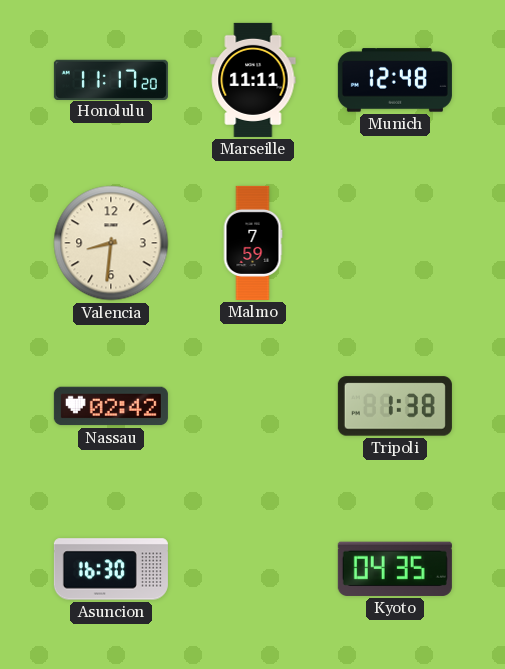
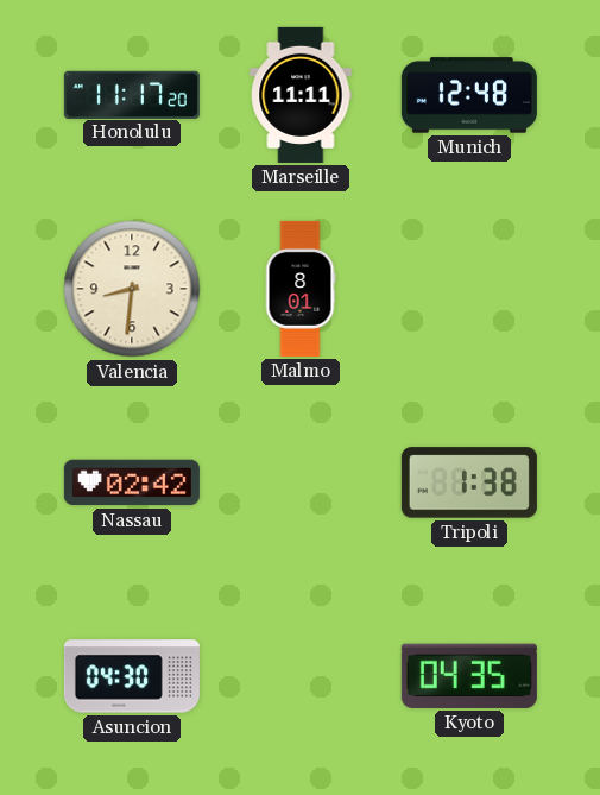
Malmo: 7:59 -> 8:01
Asuncion: 16:30 -> 04:30
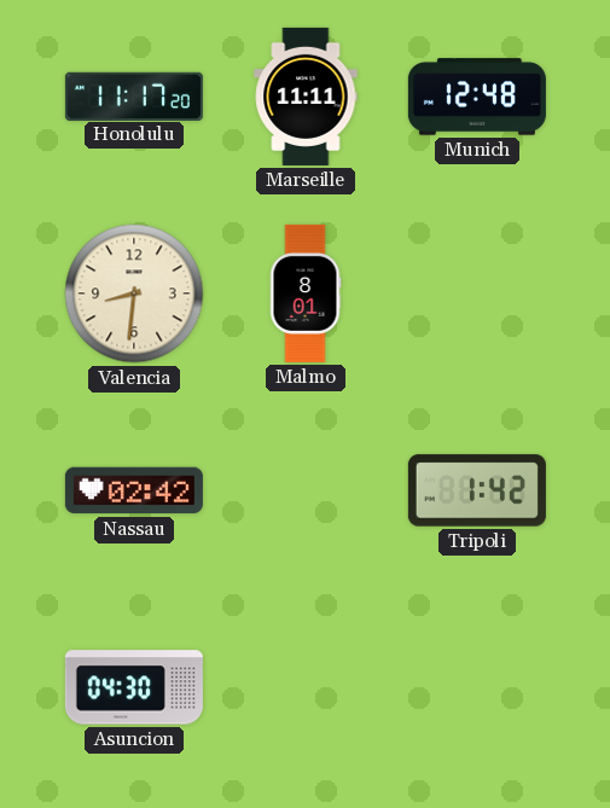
Tripoli: 1:38 -> 1:42
Kyoto: 04:35 -> none
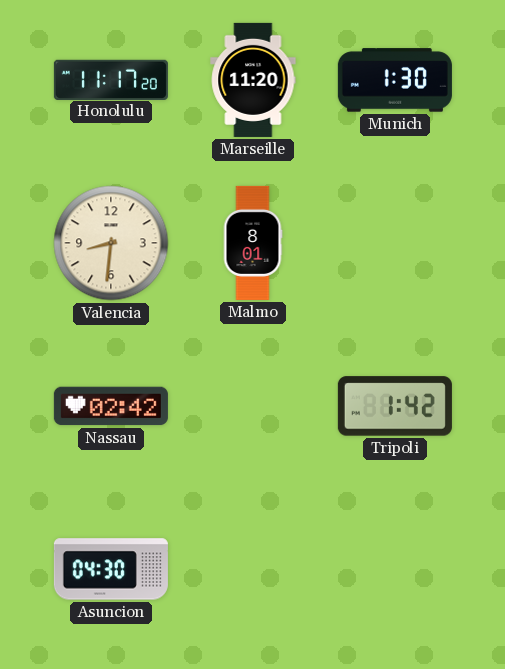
Marseille: 11:11 -> 11:20
Munich: 12:48 -> 1:30
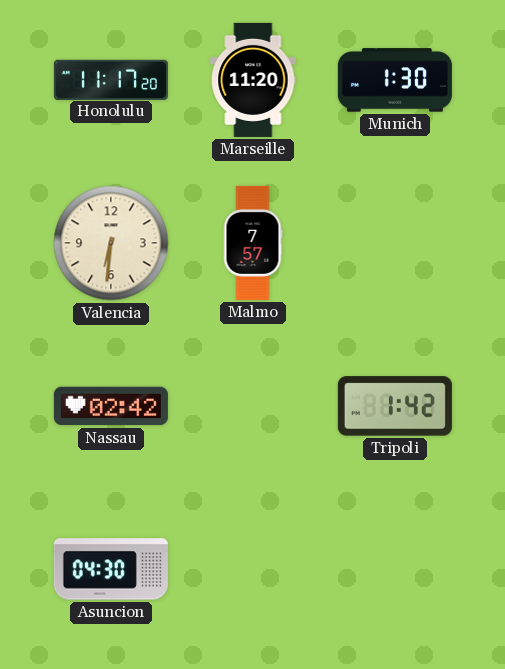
Valencia: 8:31 -> 6:31
Malmo: 8:01 -> 7:57
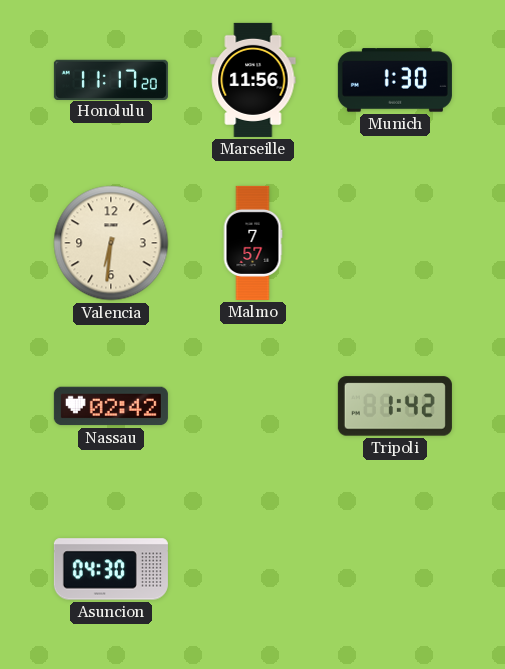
Marseille: 11:20 -> 11:56
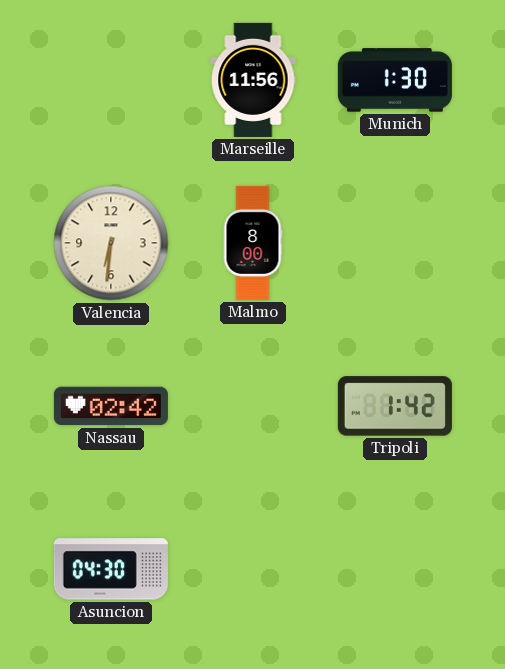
Honolulu: 11:17 -> none
Malmo: 7:57 -> 8:00
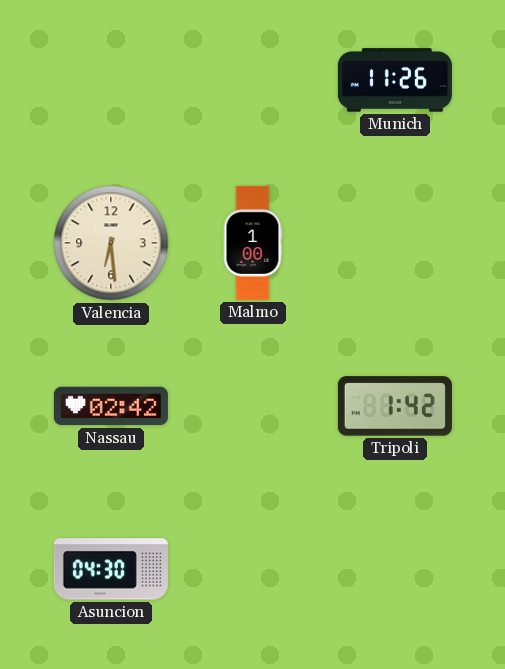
Marseille: 11:56 -> none
Munich: 1:30 -> 11:26
Valencia: 6:31 -> 6:29
Malmo: 8:00 -> 1:00
